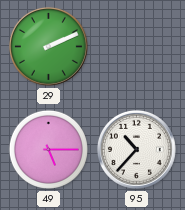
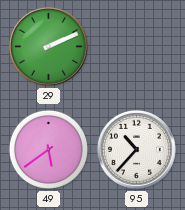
49: 5:15 -> 5:39
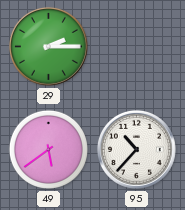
29: 2:11 -> 2:15
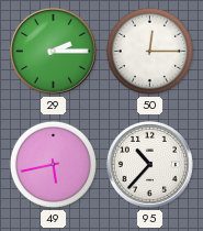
50: none -> 12:15
49: 5:39 -> 5:43
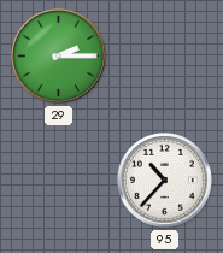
50: 12:15 -> none
49: 5:43 -> none
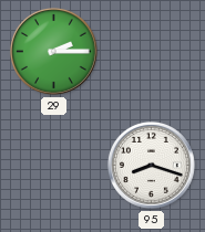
95: 10:37 -> 8:18
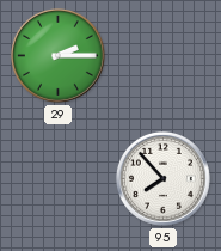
95: 8:18 -> 7:53
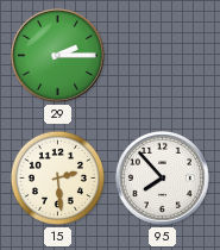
15: none -> 2:29
